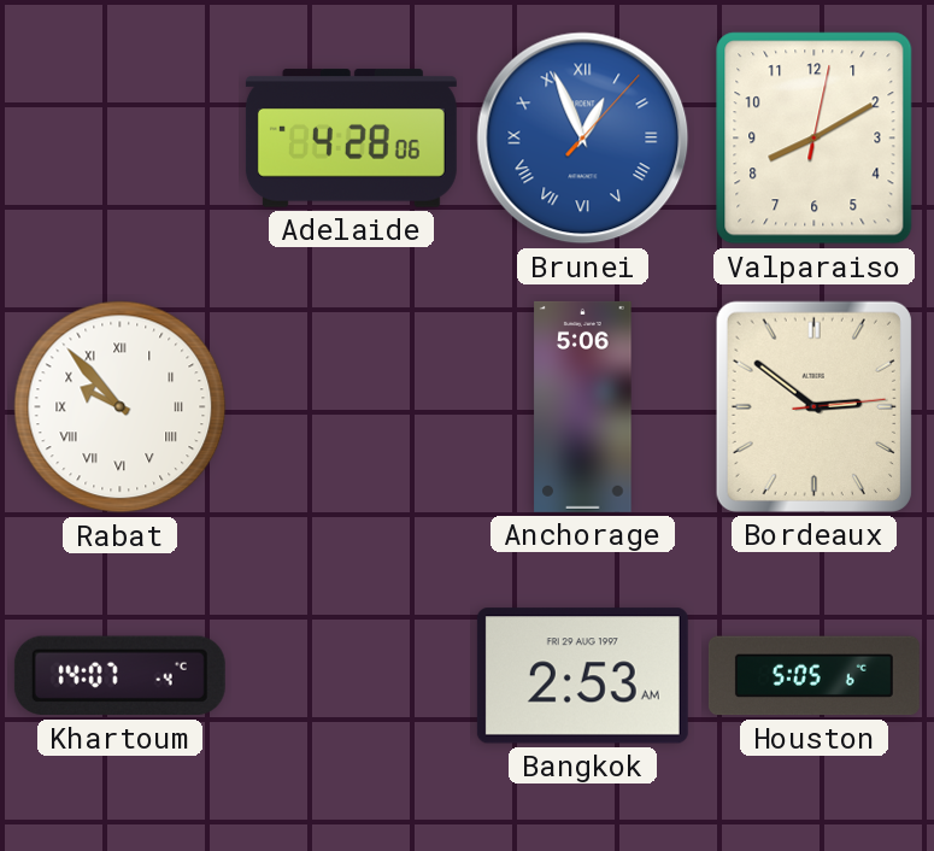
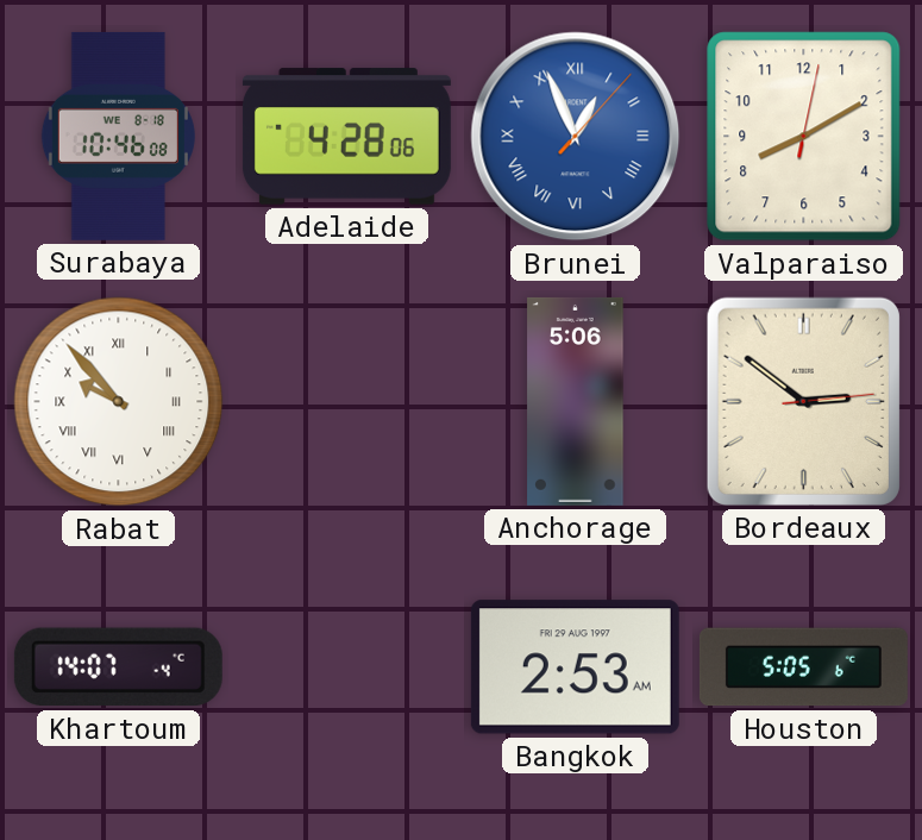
Surabaya: none -> 10:46
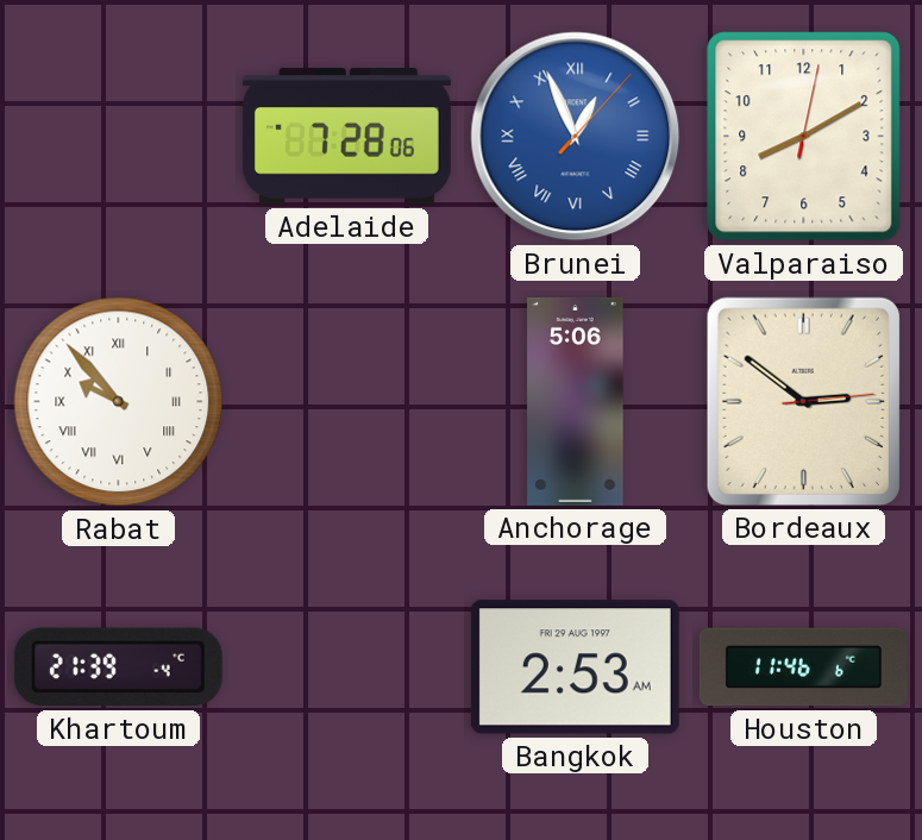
Surabaya: 10:46 -> none
Adelaide: 4:28 -> 7:28
Khartoum: 14:07 -> 21:39
Houston: 5:05 -> 11:46
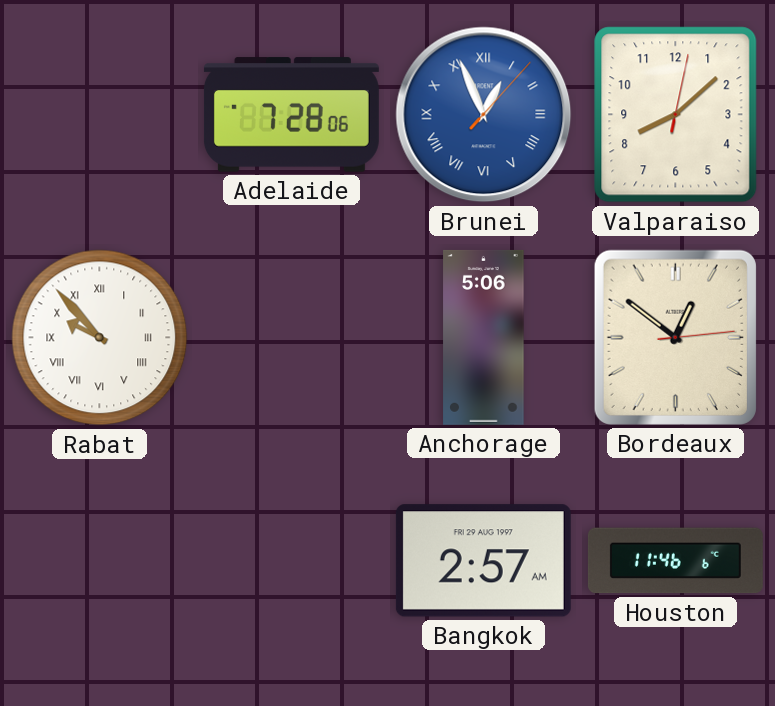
Valparaiso: 8:10 -> 8:08
Bordeaux: 2:51 -> 12:51
Khartoum: 21:39 -> none
Bangkok: 2:53 -> 2:57
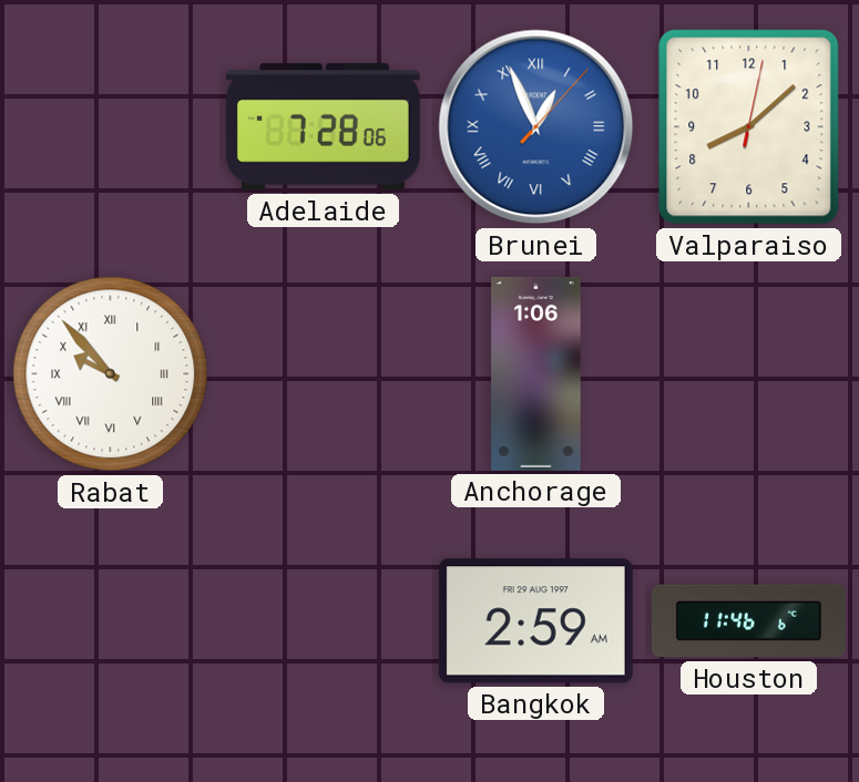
Anchorage: 5:06 -> 1:06
Bordeaux: 12:51 -> none
Bangkok: 2:57 -> 2:59
